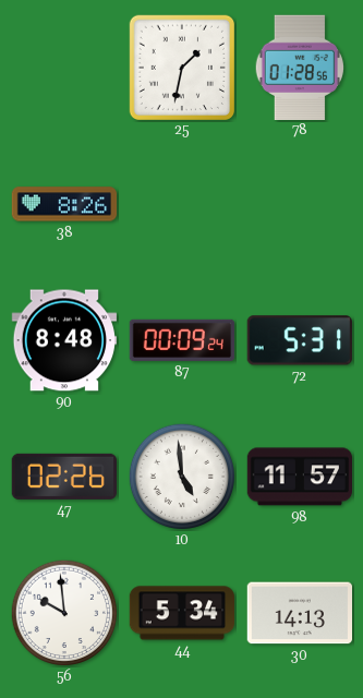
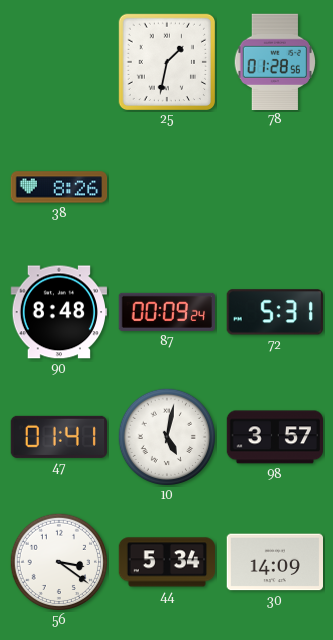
47: 02:26 -> 01:41
10: 4:59 -> 5:02
98: 11:57 -> 3:57
56: 9:59 -> 3:21
30: 14:13 -> 14:09
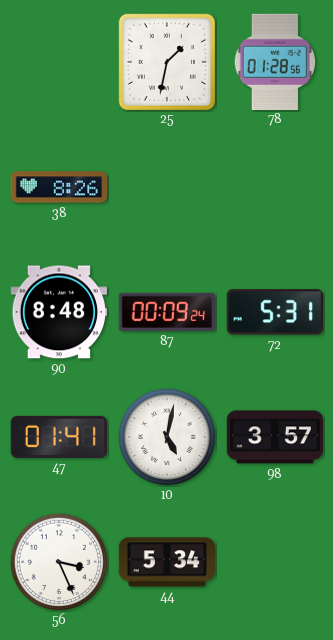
56: 3:21 -> 3:26
30: 14:09 -> none
